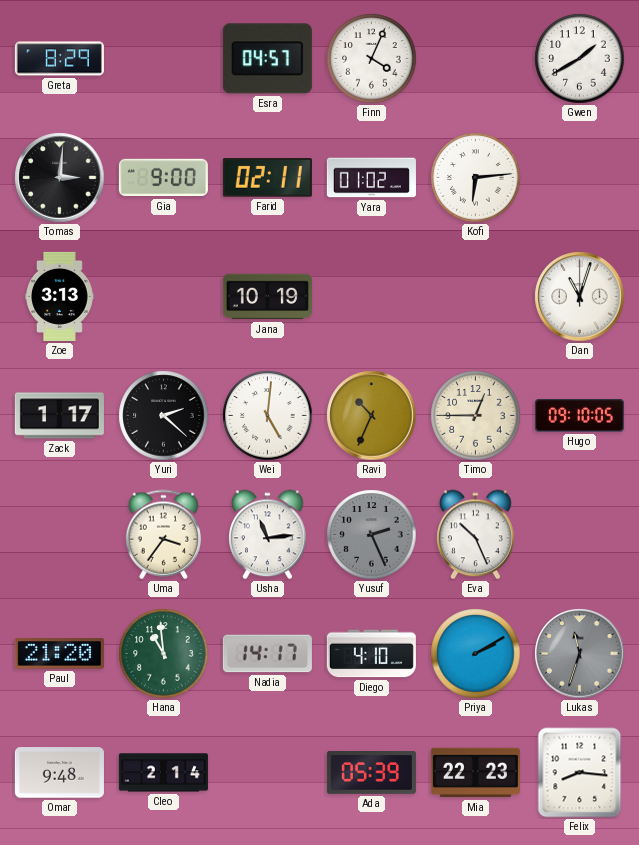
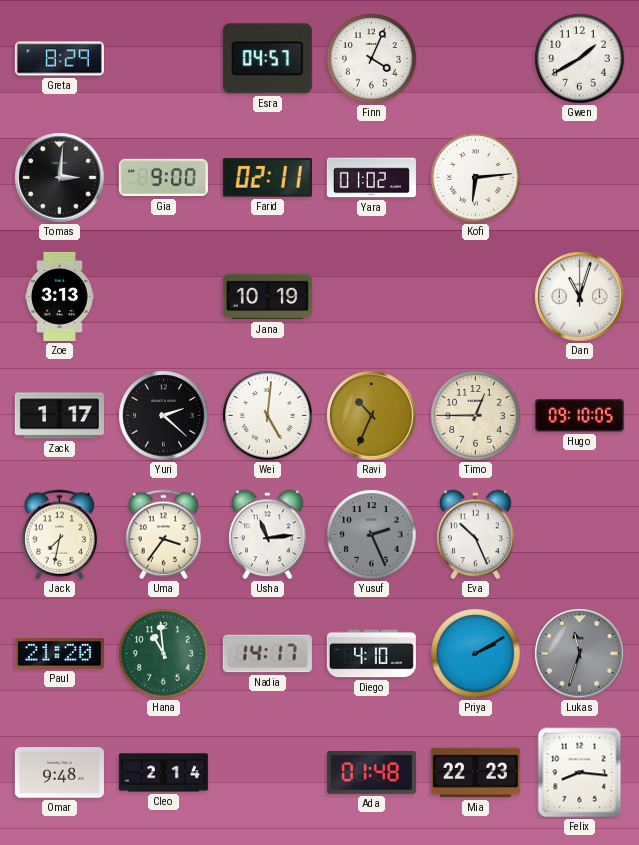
Jack: none -> 7:32
Ada: 05:39 -> 01:48
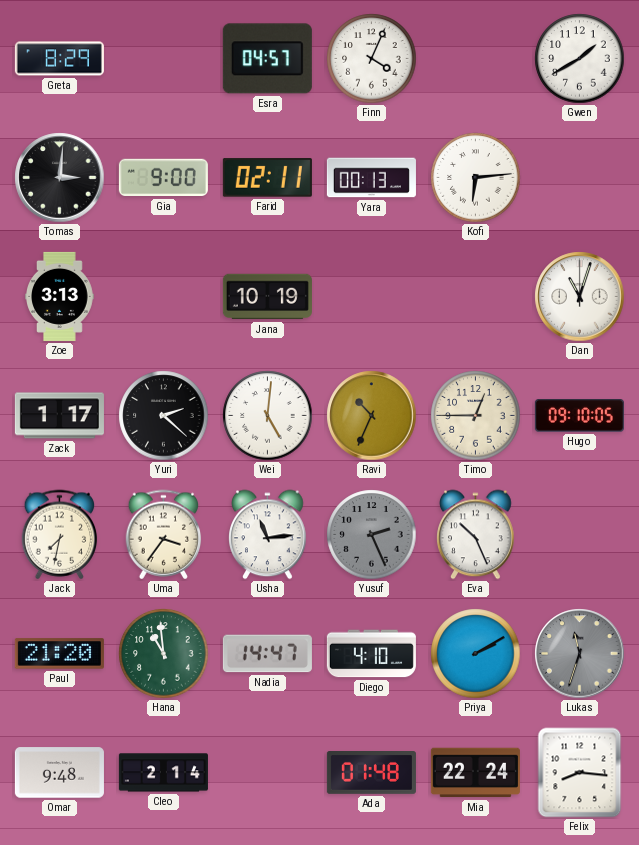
Yara: 01:02 -> 00:13
Nadia: 14:17 -> 14:47
Mia: 22:23 -> 22:24
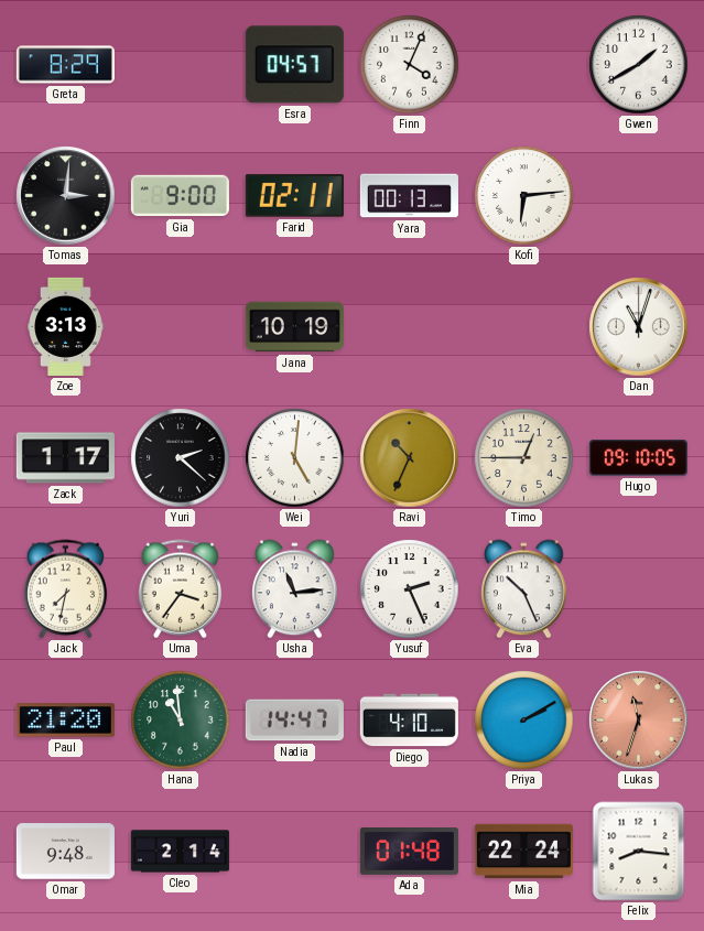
Yusuf dial: grey -> white
Lukas dial: grey -> salmon
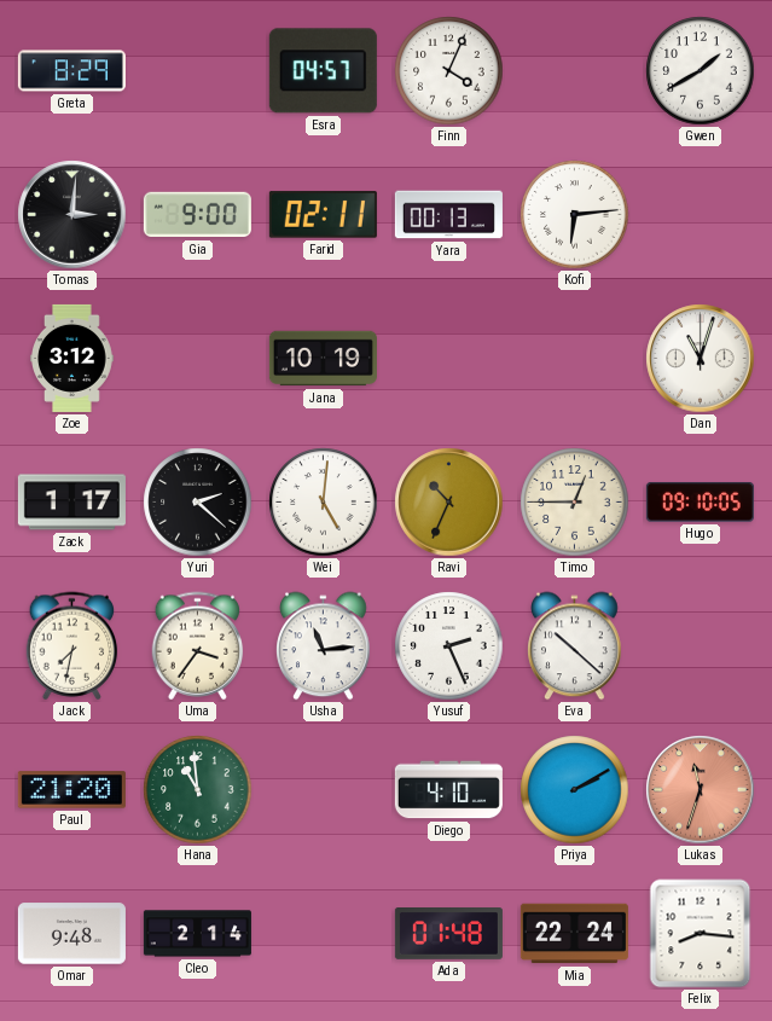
Zoe: 3:13 -> 3:12
Eva: 10:26 -> 10:22
Nadia: 14:47 -> none
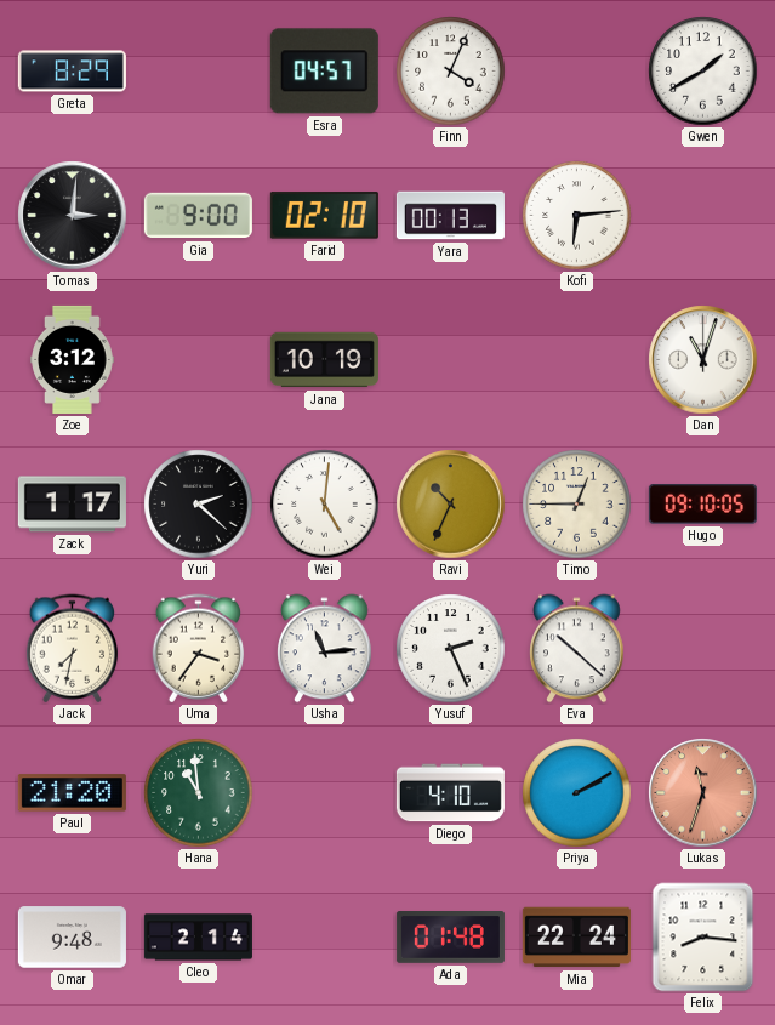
Farid: 02:11 -> 02:10
